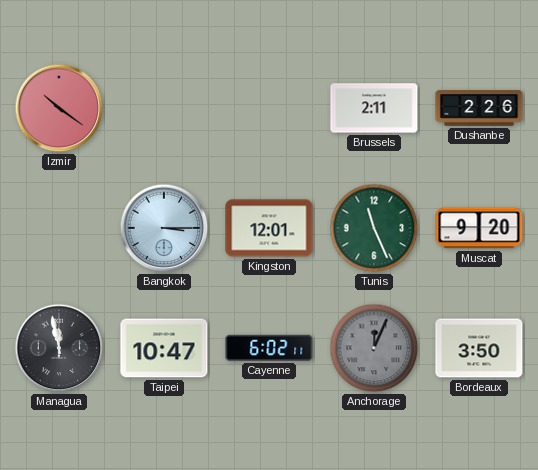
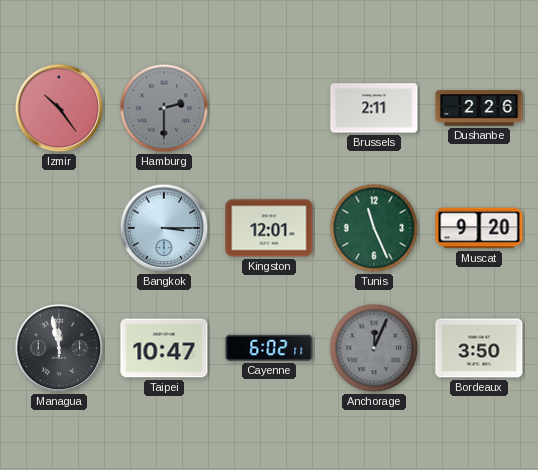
Izmir: 10:21 -> 10:24
Hamburg: none -> 2:30
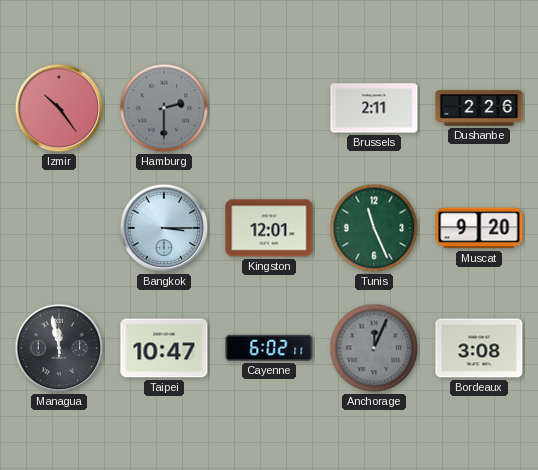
Bordeaux: 3:50 -> 3:08
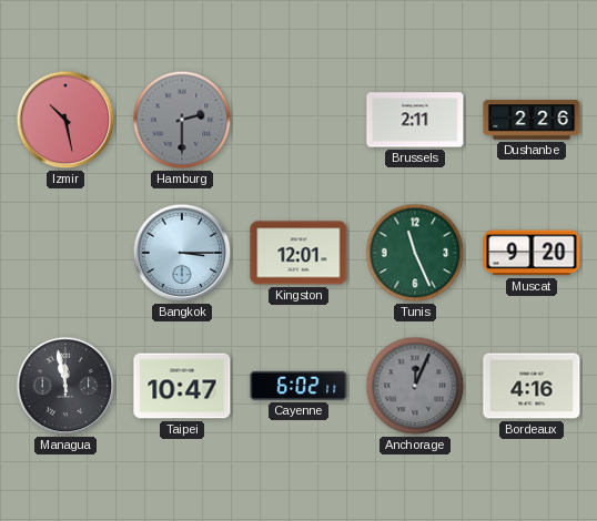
Izmir: 10:24 -> 10:28
Bordeaux: 3:08 -> 4:16
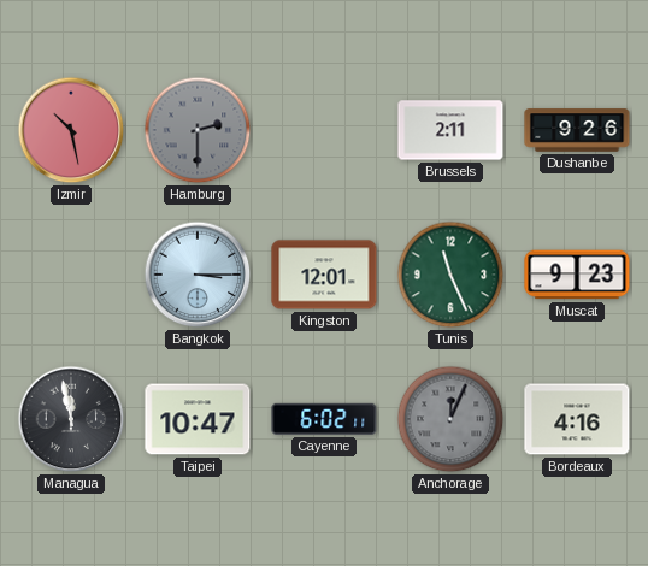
Dushanbe: 2:26 -> 9:26
Muscat: 9:20 -> 9:23
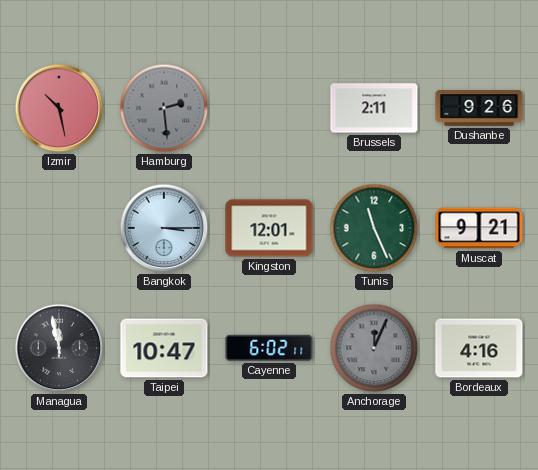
Hamburg: 2:30 -> 2:29
Muscat: 9:23 -> 9:21
